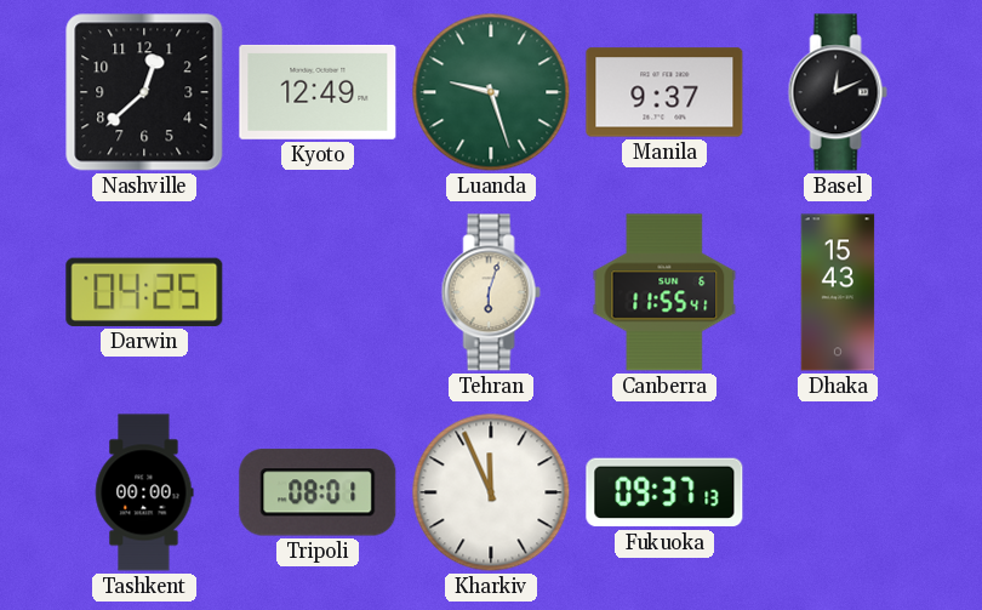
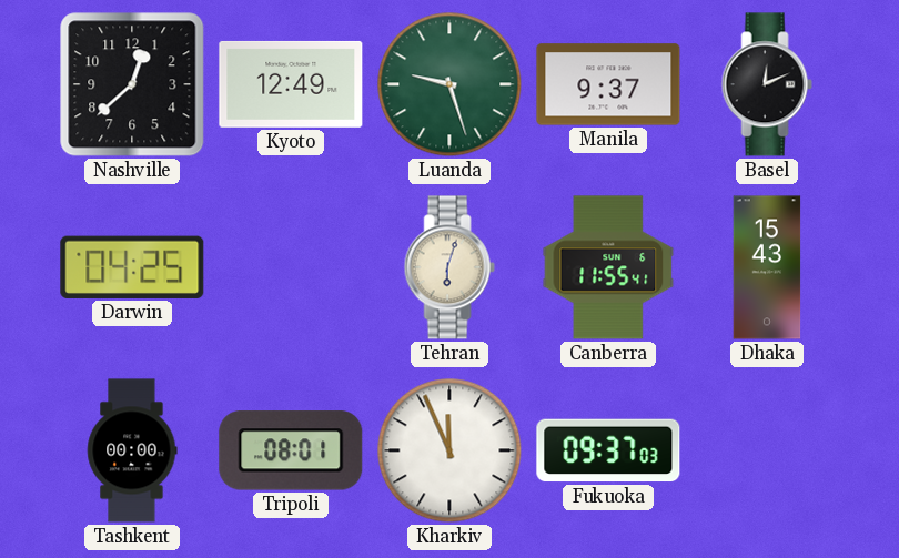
Fukuoka: 09:37:13 -> 09:37:03
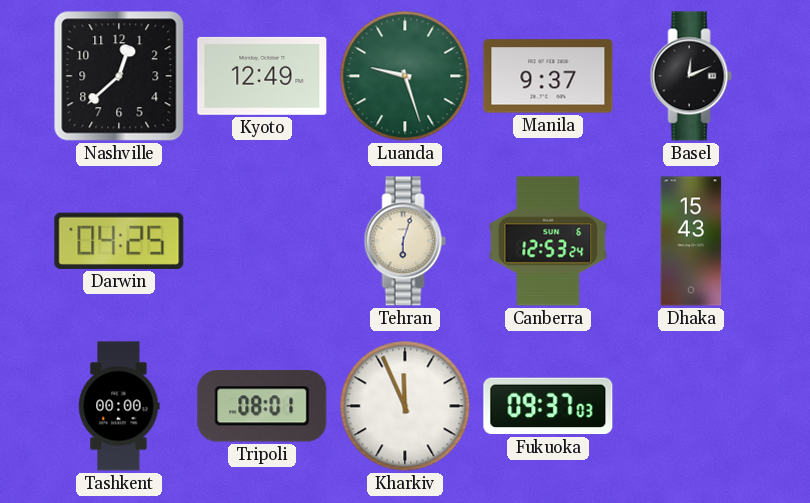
Canberra: 11:55 -> 12:53
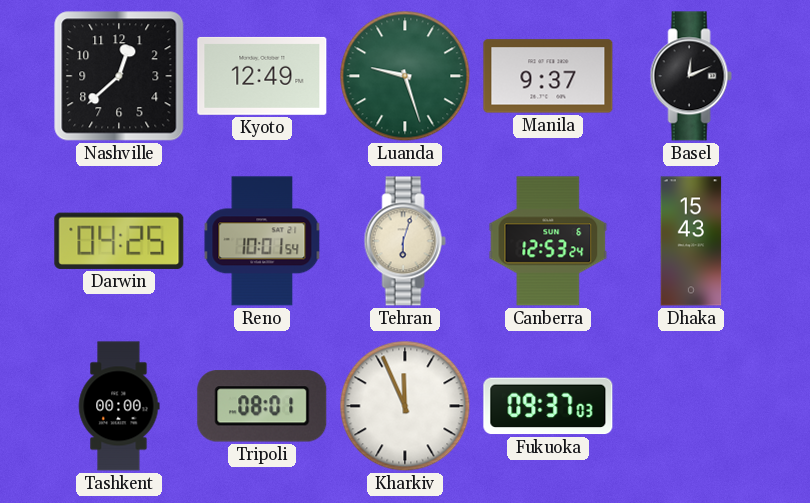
Reno: none -> 10:01
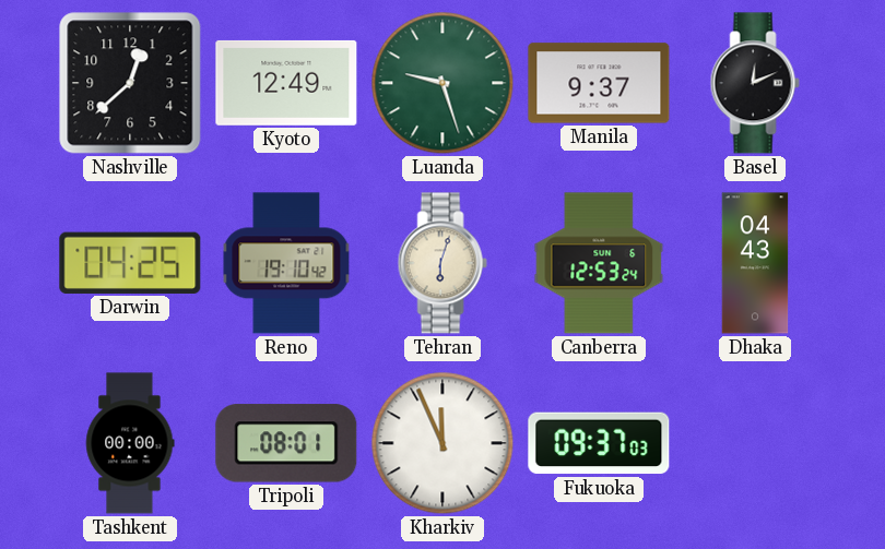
Reno: 10:01 -> 19:10
Dhaka: 15:43 -> 04:43
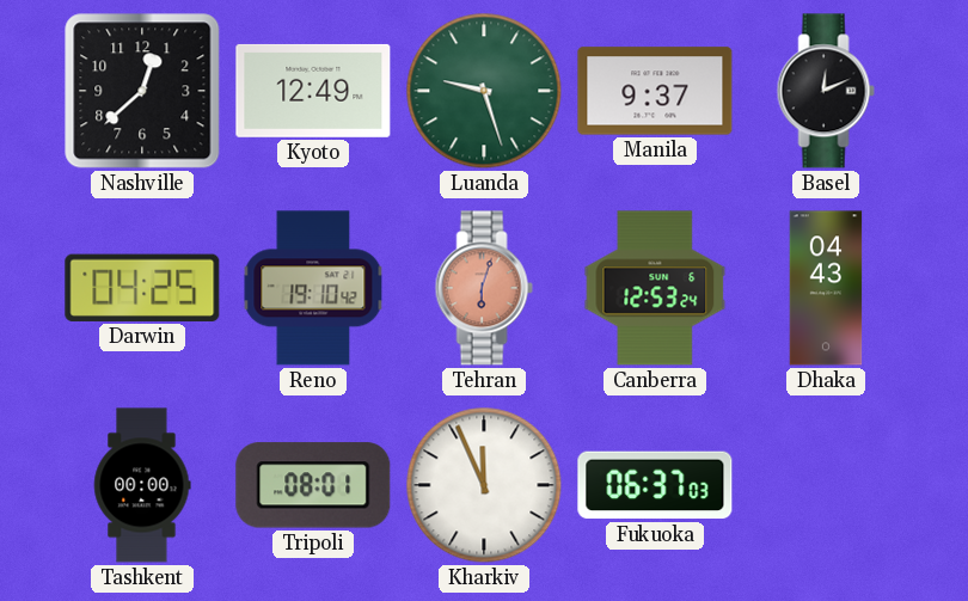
Tehran dial: cream -> salmon
Fukuoka: 09:37 -> 06:37
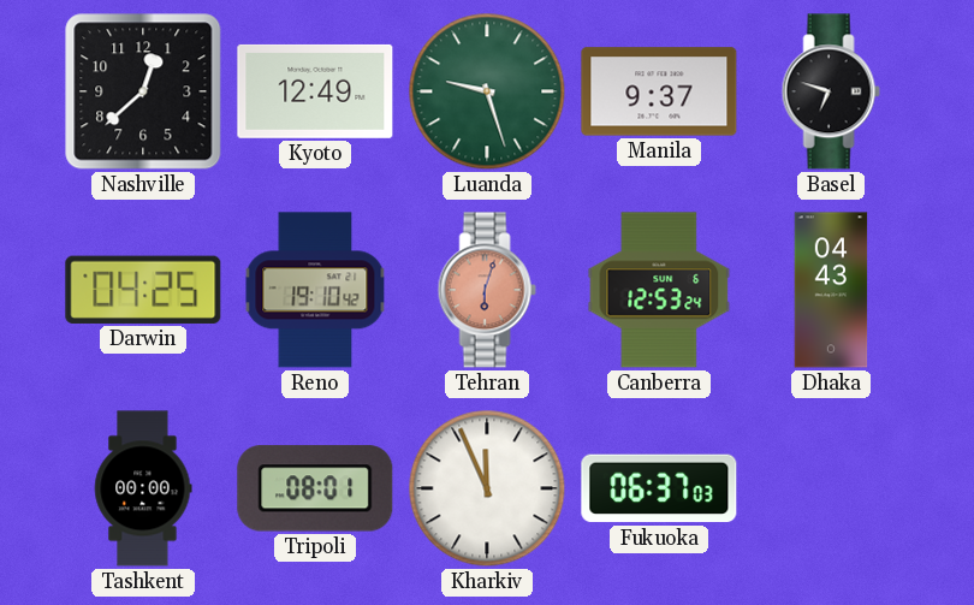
Basel: 12:11 -> 6:48
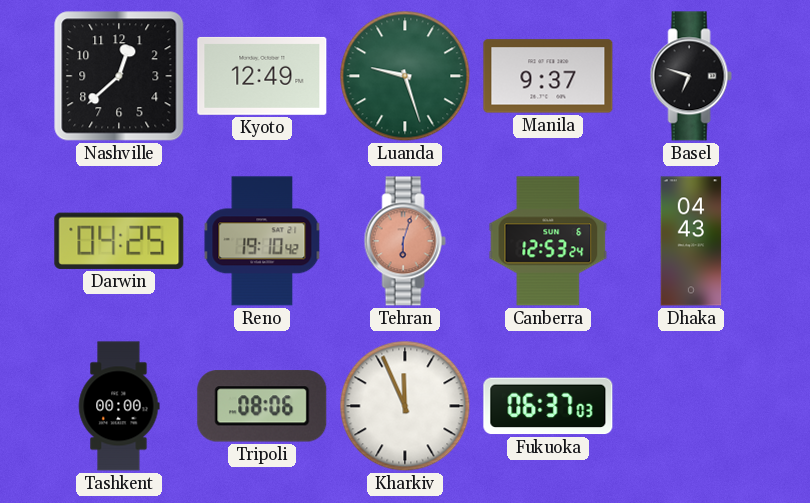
Tripoli: 08:01 -> 08:06
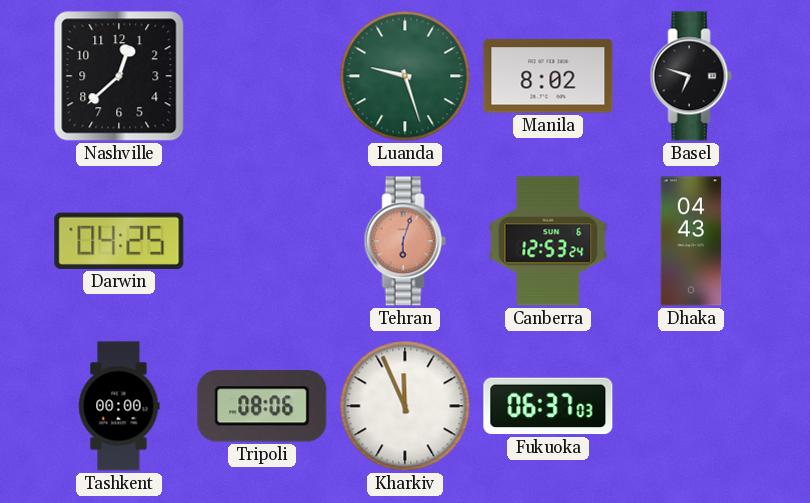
Kyoto: 12:49 -> none
Manila: 9:37 -> 8:02
Reno: 19:10 -> none
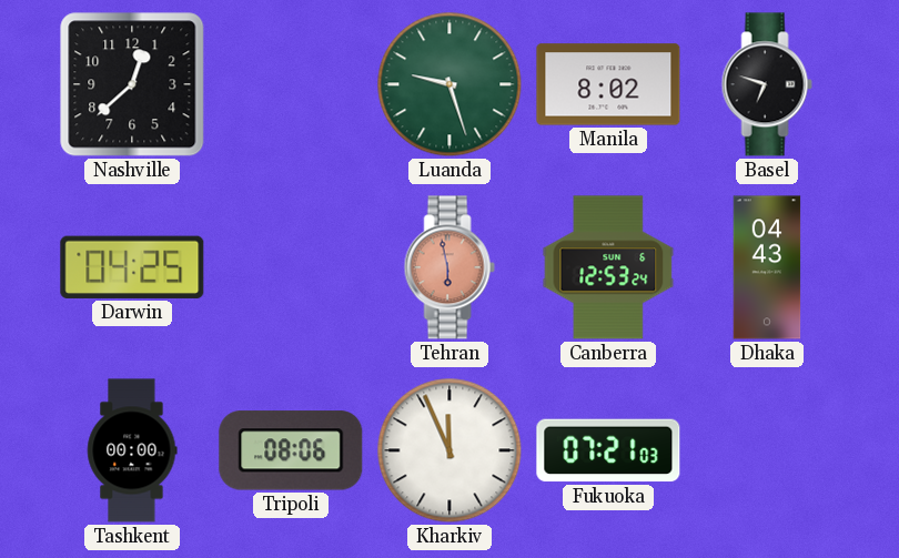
Tehran: 6:03 -> 5:58
Fukuoka: 06:37 -> 07:21
